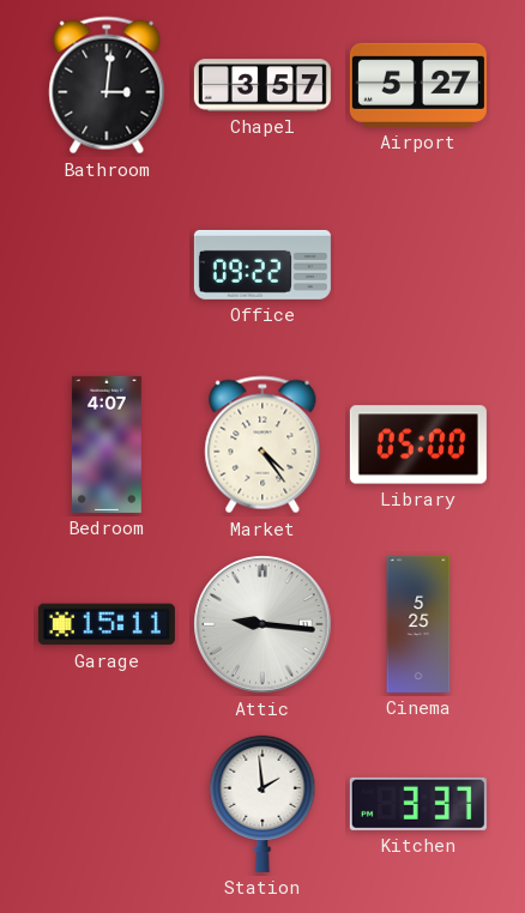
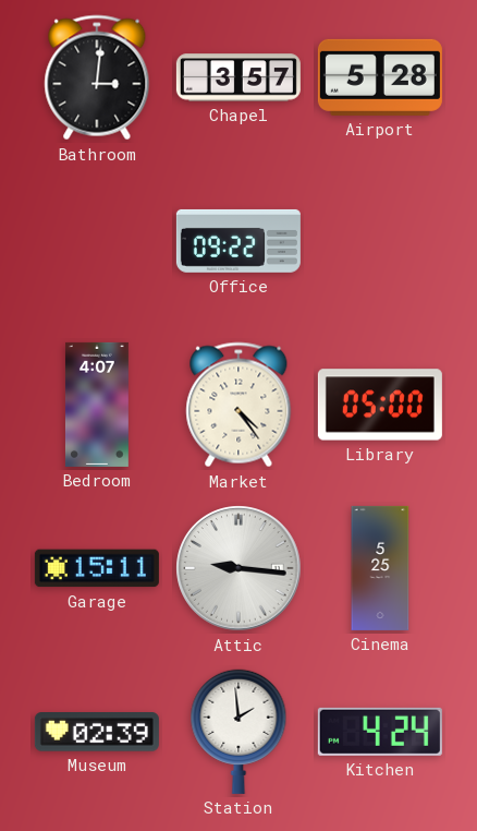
Airport: 5:27 -> 5:28
Museum: none -> 02:39
Kitchen: 3:37 -> 4:24
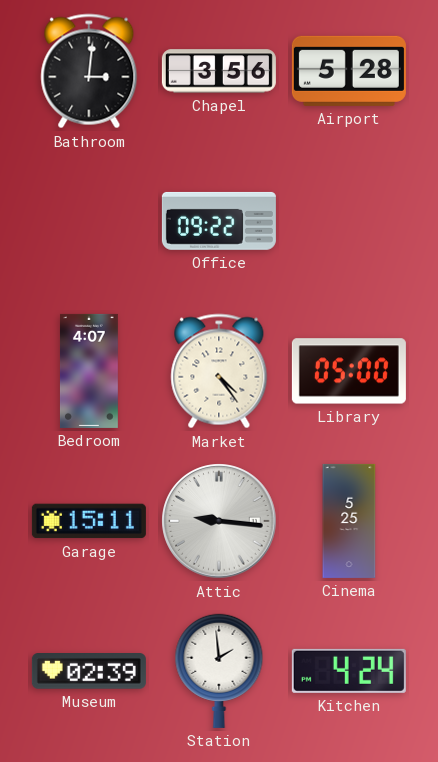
Chapel: 3:57 -> 3:56
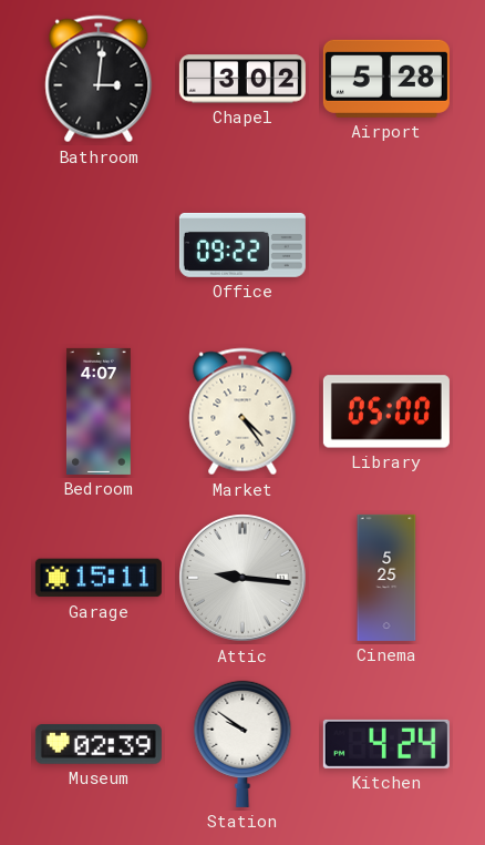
Chapel: 3:56 -> 3:02
Station: 1:59 -> 9:51
